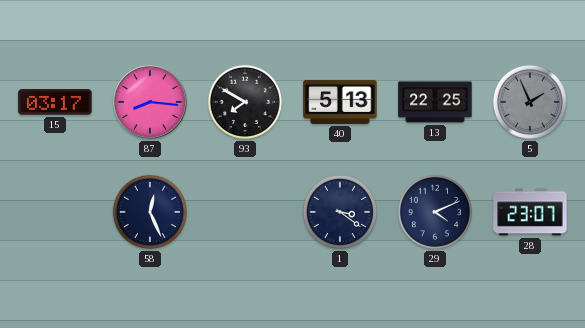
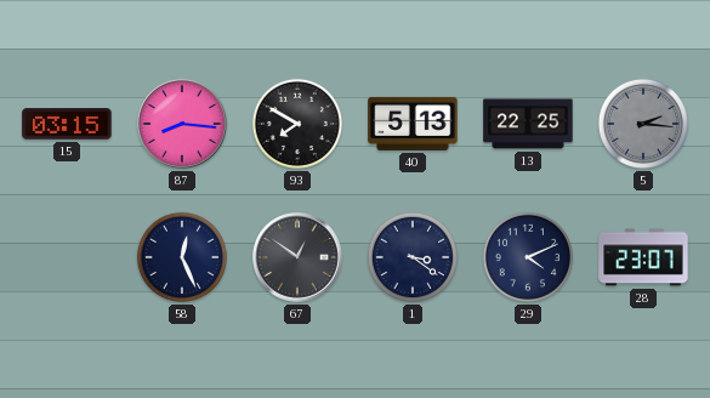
15: 03:17 -> 03:15
5: 1:56 -> 2:16
67: none -> 12:51
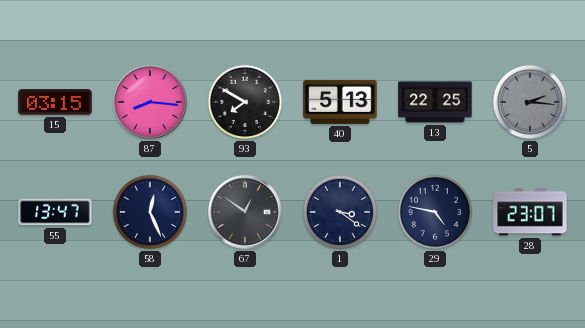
55: none -> 13:47
29: 4:11 -> 4:47
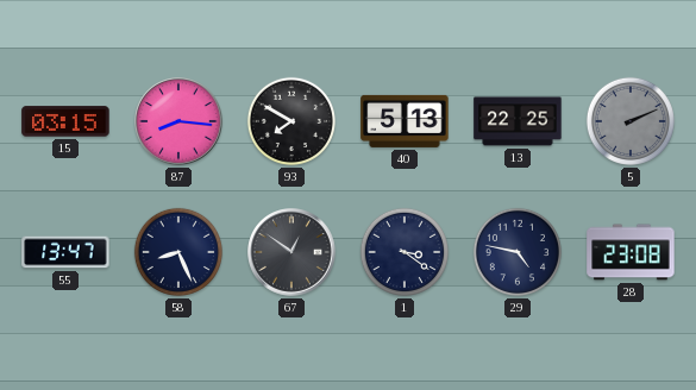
5: 2:16 -> 2:11
58: 12:26 -> 8:26
28: 23:07 -> 23:08
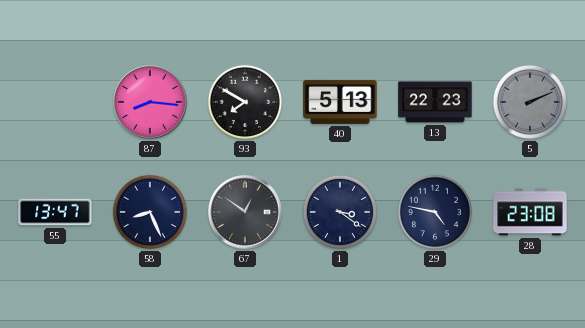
15: 03:15 -> none
13: 22:25 -> 22:23
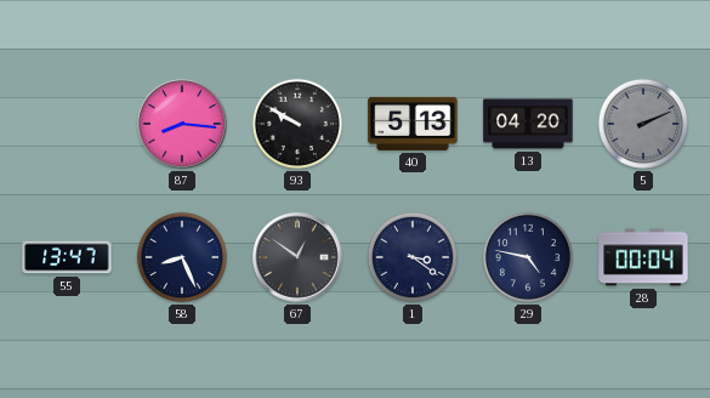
93: 7:50 -> 9:50
13: 22:23 -> 04:20
28: 23:08 -> 00:04
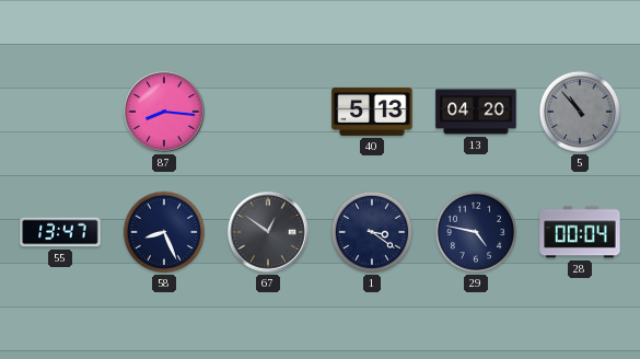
93: 9:50 -> none
5: 2:11 -> 10:53
